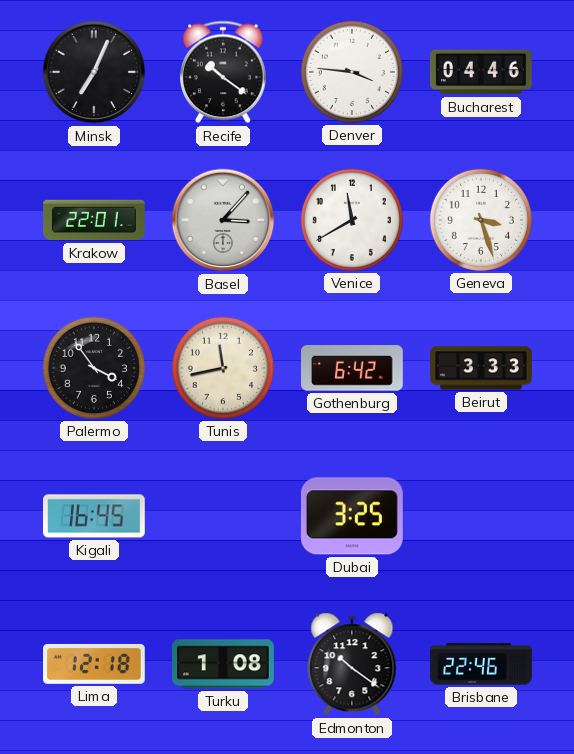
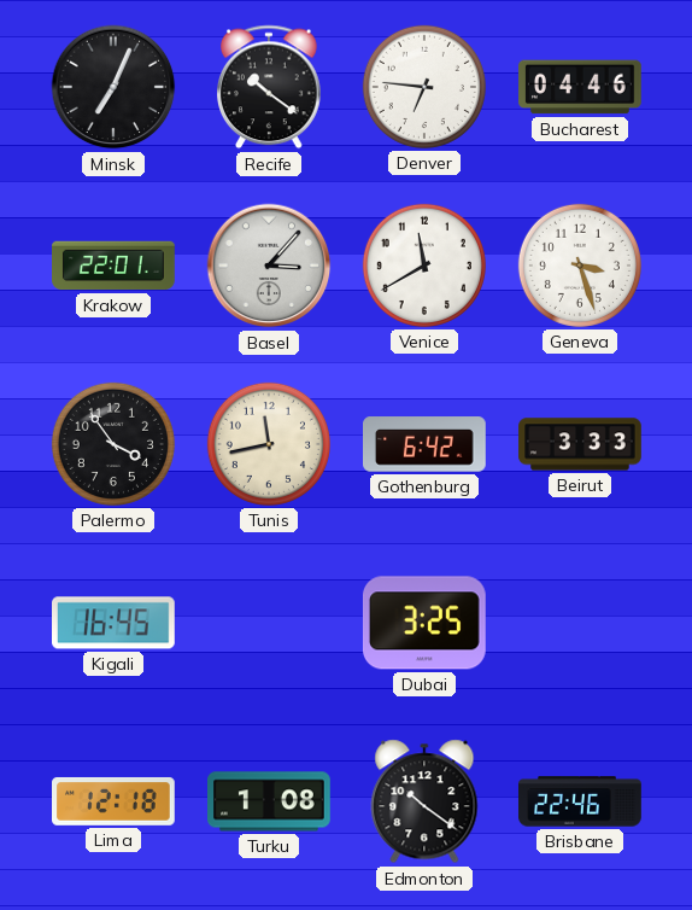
Denver: 3:46 -> 6:46
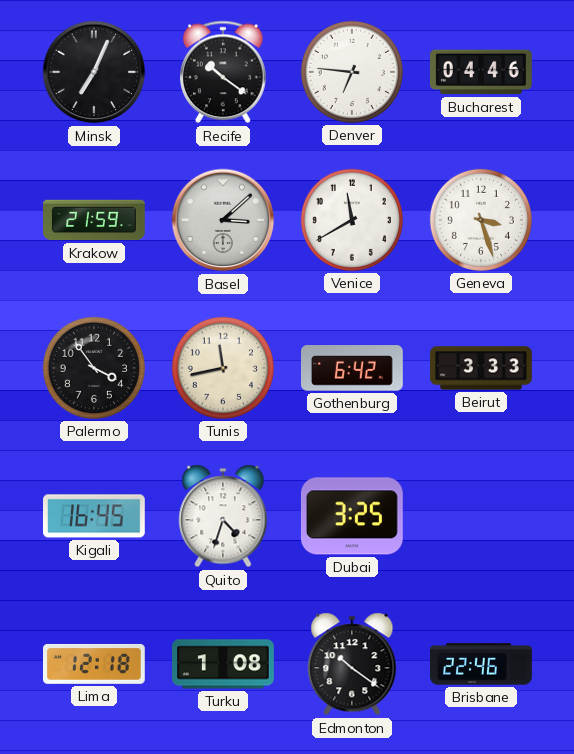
Krakow: 22:01 -> 21:59
Basel: 3:07 -> 3:08
Quito: none -> 4:33
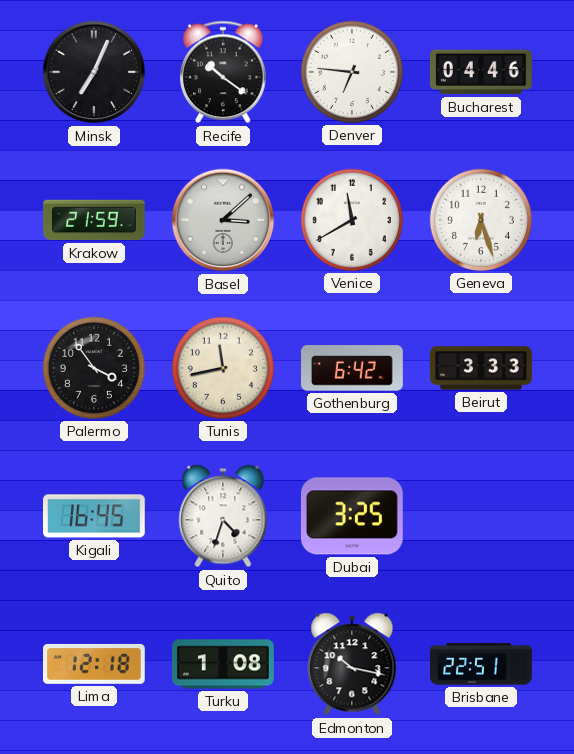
Geneva: 3:27 -> 6:27
Edmonton: 10:21 -> 10:17
Brisbane: 22:46 -> 22:51
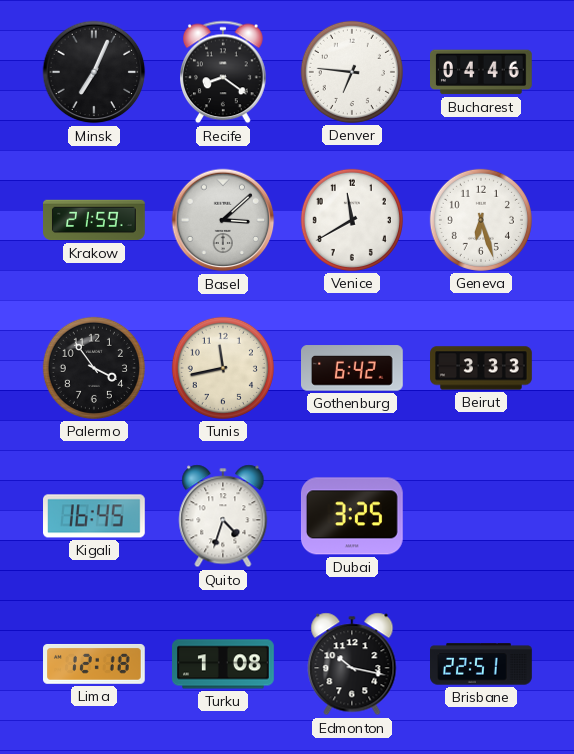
Recife: 10:21 -> 8:21
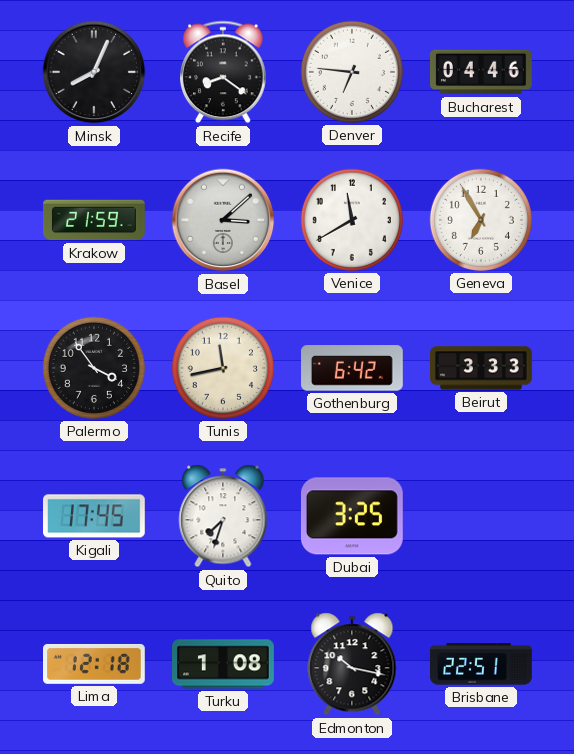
Minsk: 7:04 -> 8:04
Geneva: 6:27 -> 6:55
Kigali: 16:45 -> 17:45
Quito: 4:33 -> 7:33
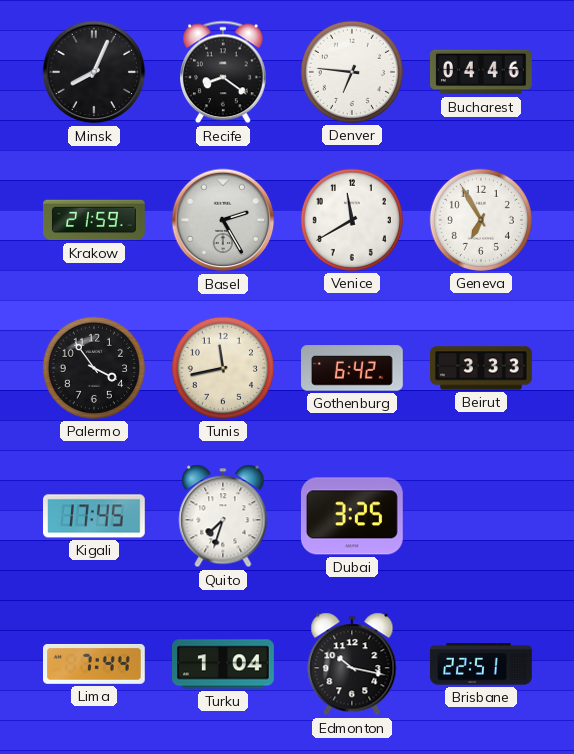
Basel: 3:08 -> 2:25
Lima: 12:18 -> 7:44
Turku: 1:08 -> 1:04
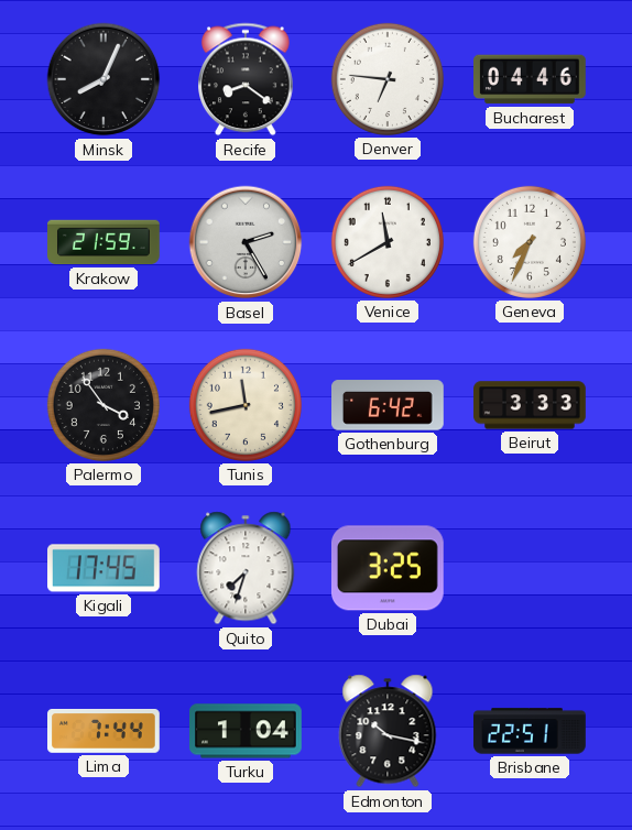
Geneva: 6:55 -> 7:34
